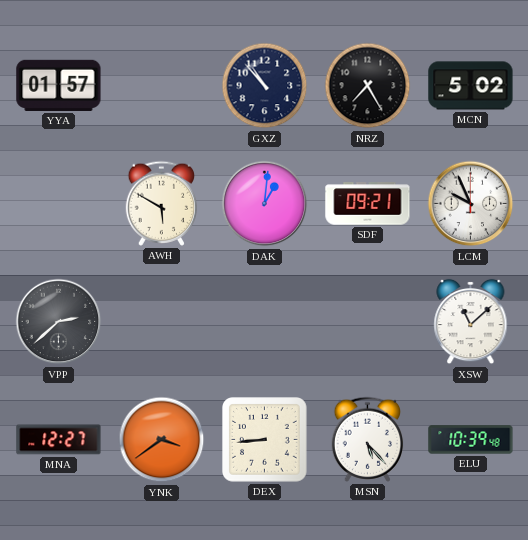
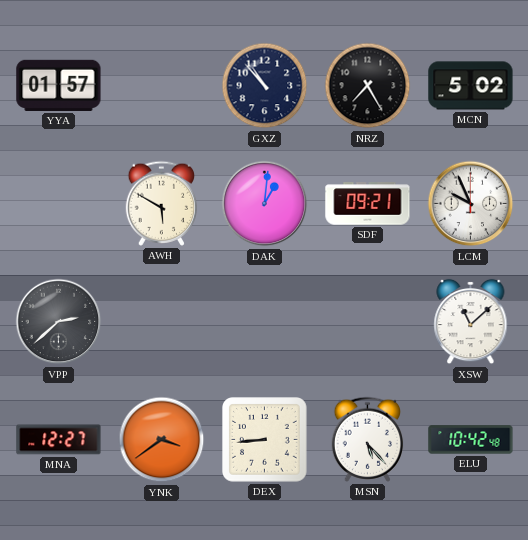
ELU: 10:39 -> 10:42
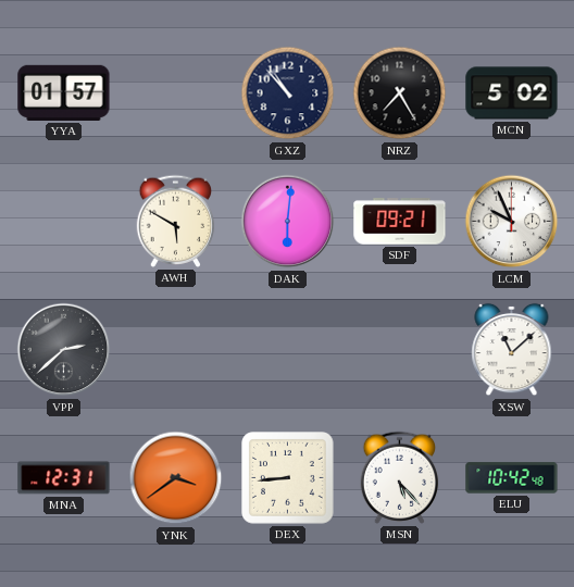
DAK: 1:01 -> 6:01
MNA: 12:27 -> 12:31
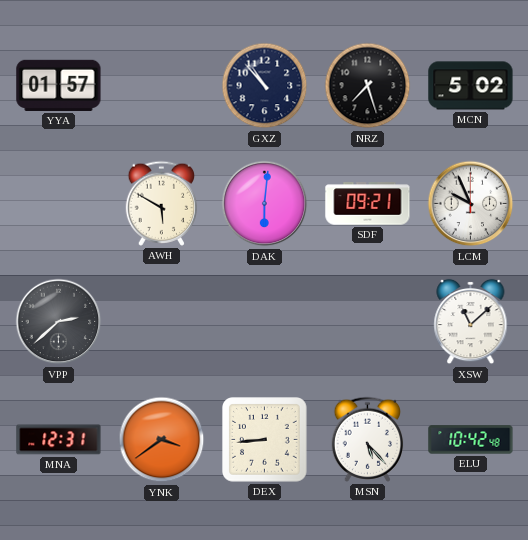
NRZ: 7:25 -> 7:27
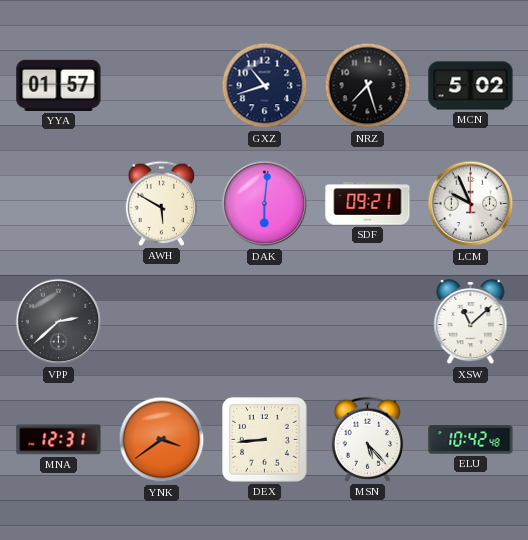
GXZ: 10:53 -> 10:42
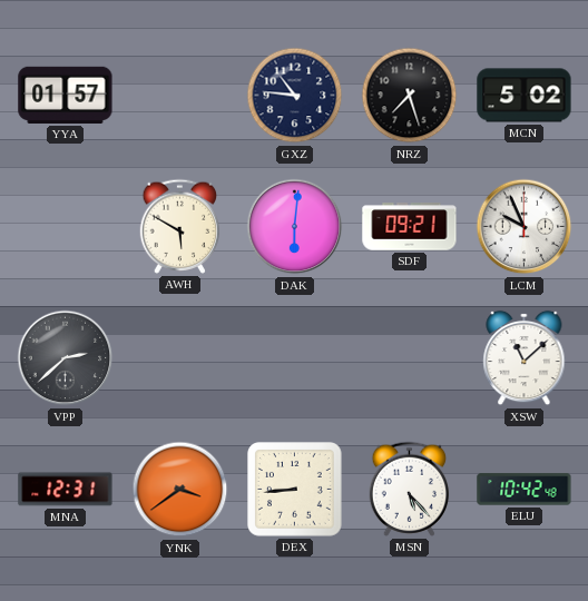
GXZ: 10:42 -> 10:46
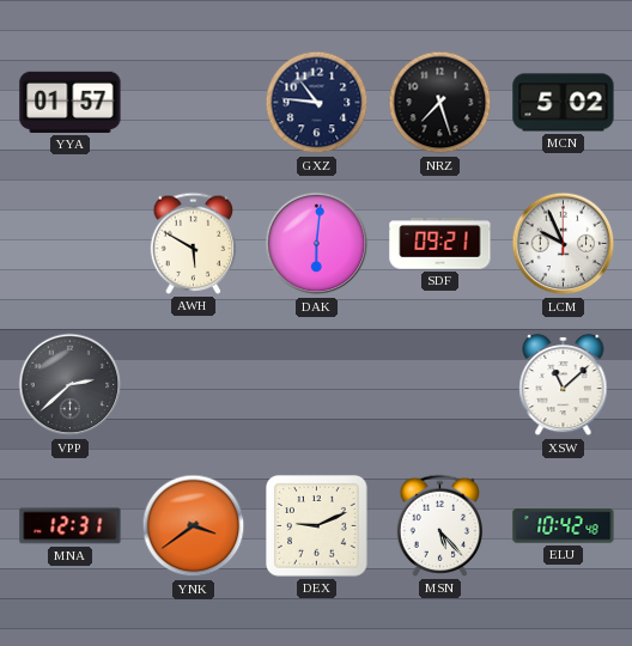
DEX: 8:44 -> 9:11
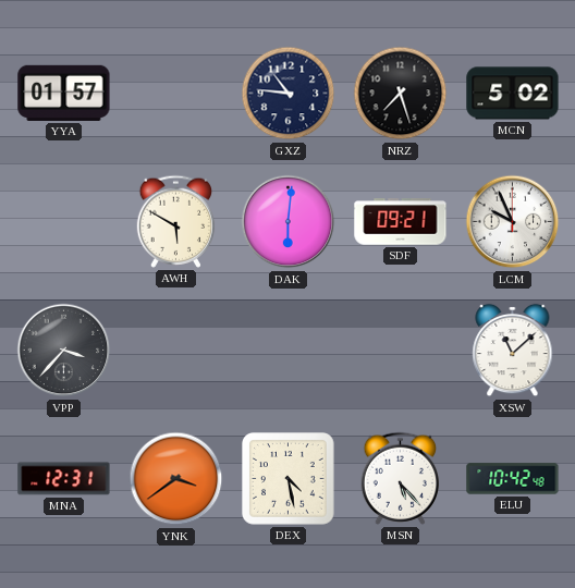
VPP: 2:38 -> 3:37
DEX: 9:11 -> 4:28
